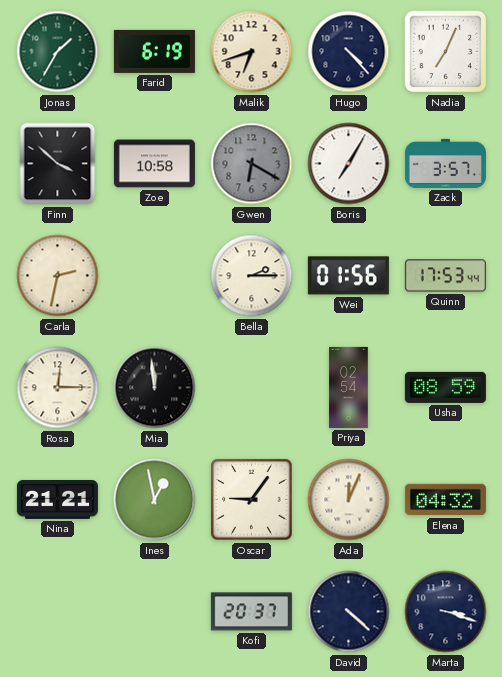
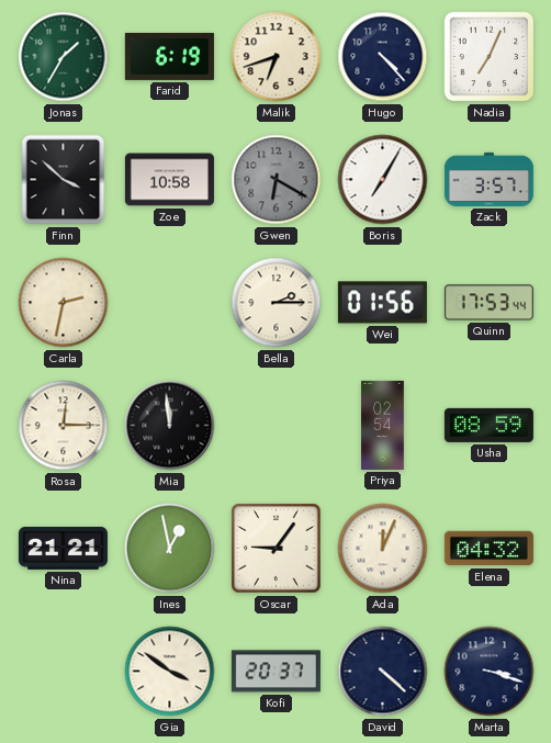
Gia: none -> 3:51
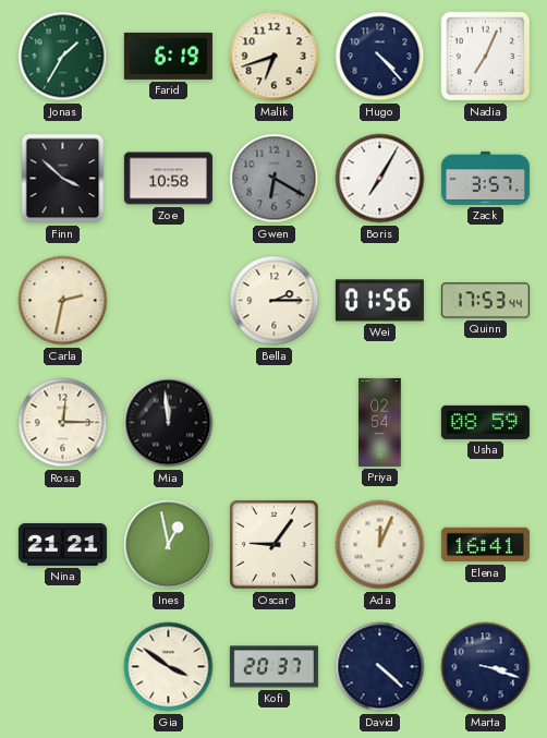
Elena: 04:32 -> 16:41
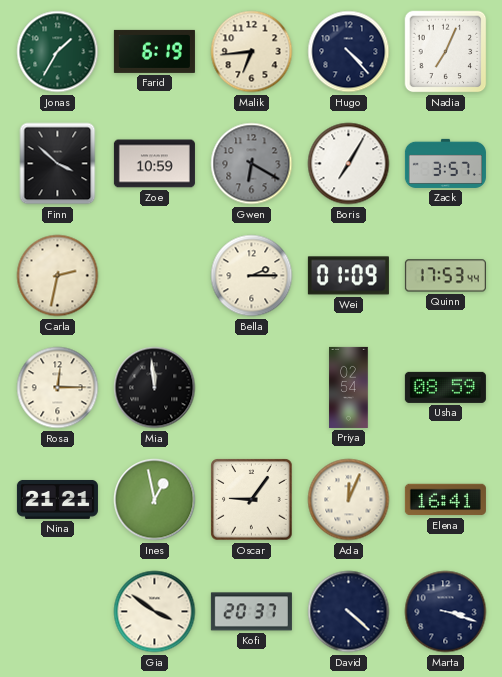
Malik: 6:42 -> 6:44
Zoe: 10:58 -> 10:59
Wei: 01:56 -> 01:09
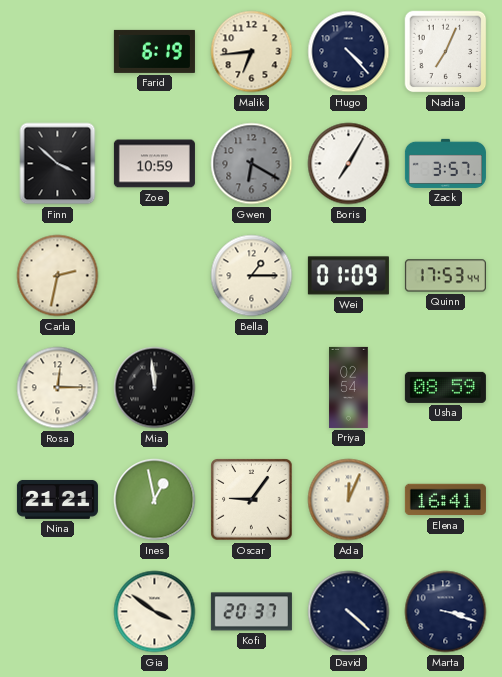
Jonas: 1:35 -> none
Bella: 2:15 -> 1:15
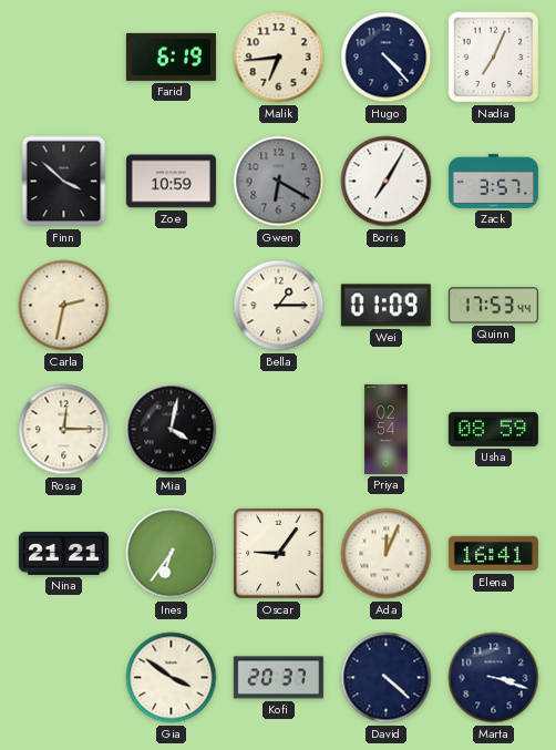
Mia: 11:59 -> 4:02
Ines: 12:58 -> 6:36
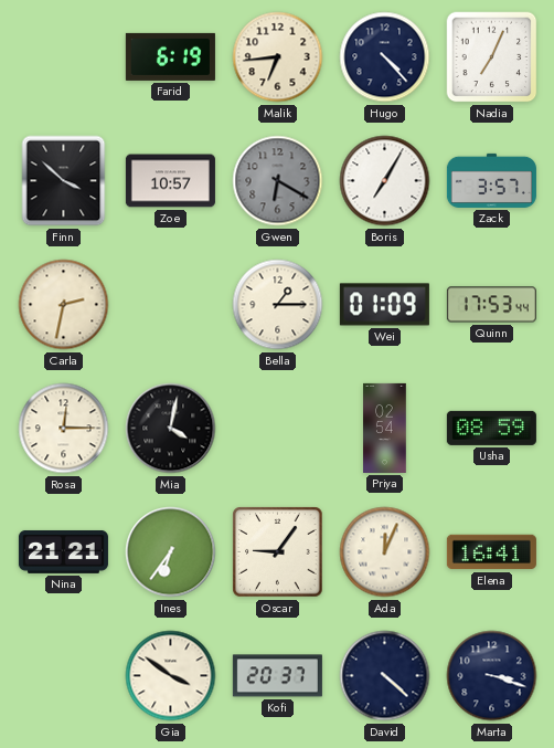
Zoe: 10:59 -> 10:57
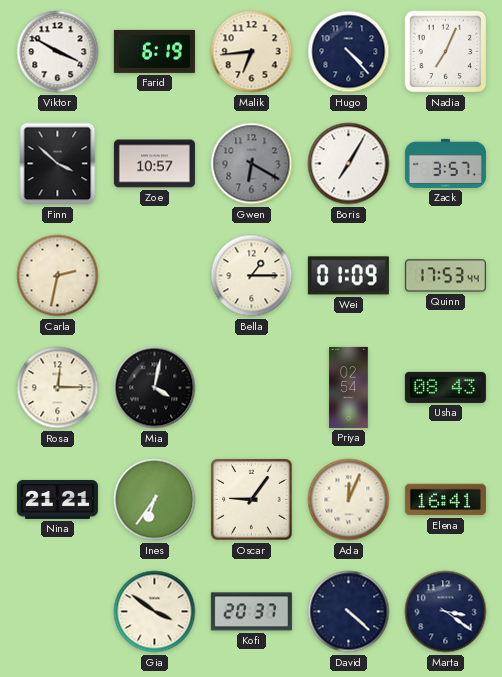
Viktor: none -> 3:50
Usha: 08:59 -> 08:43
Marta: 3:18 -> 3:21
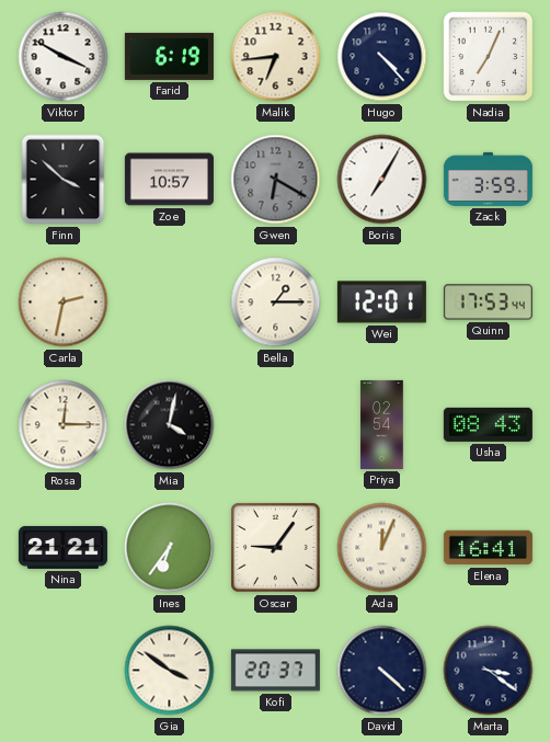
Zack: 3:57 -> 3:59
Wei: 01:09 -> 12:01
